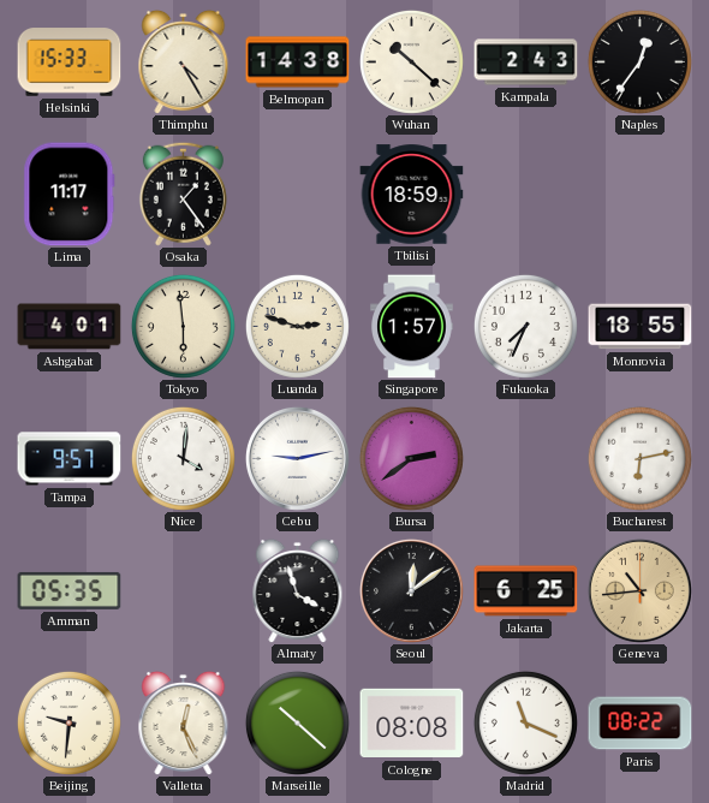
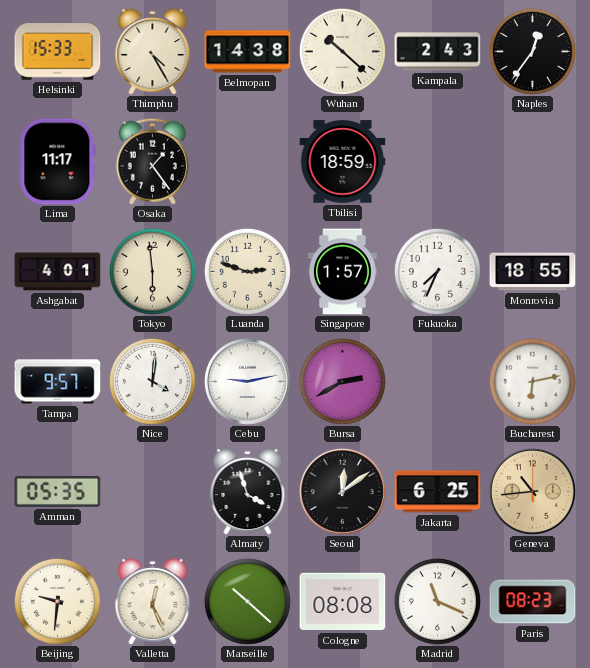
Bursa: 2:39 -> 2:40
Paris: 08:22 -> 08:23
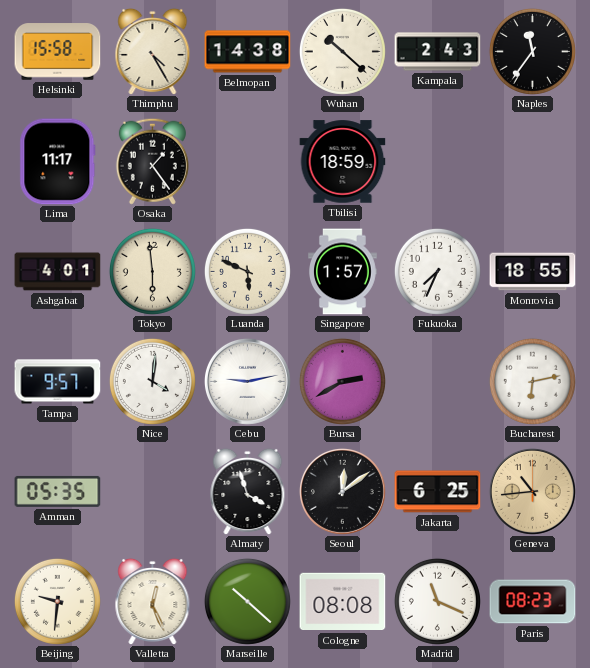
Helsinki: 15:33 -> 15:58
Naples: 12:36 -> 11:36
Luanda: 2:48 -> 5:49
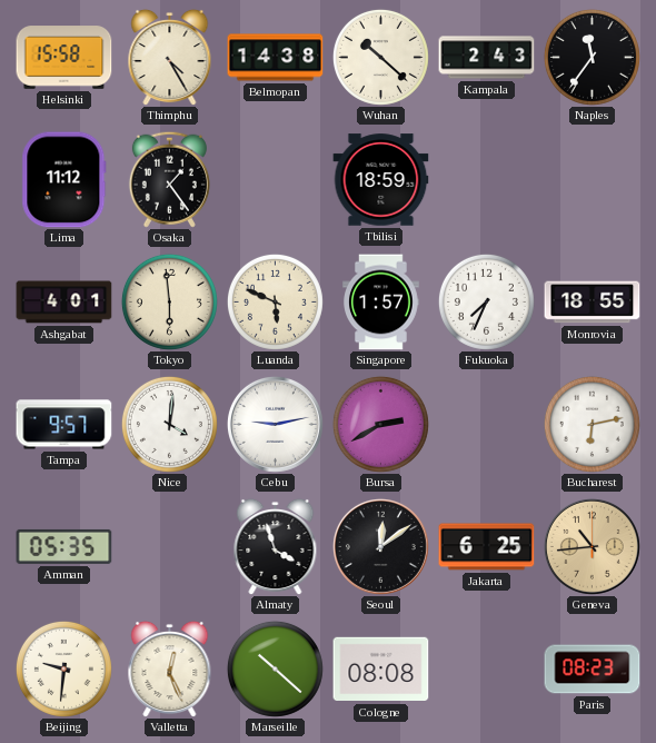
Lima: 11:17 -> 11:12
Madrid: 11:19 -> none
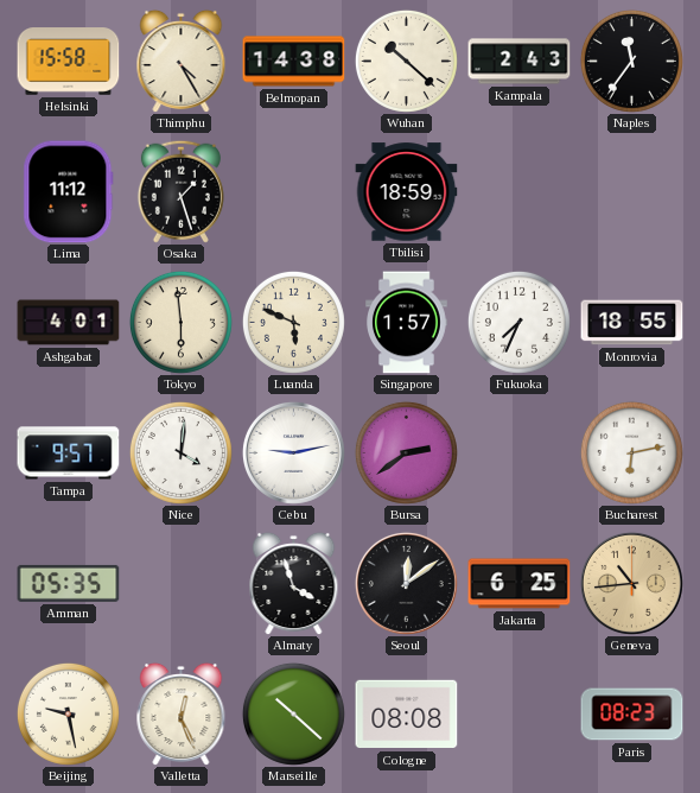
Osaka: 1:24 -> 1:27
Bursa: 2:40 -> 2:39
Beijing: 9:31 -> 9:28
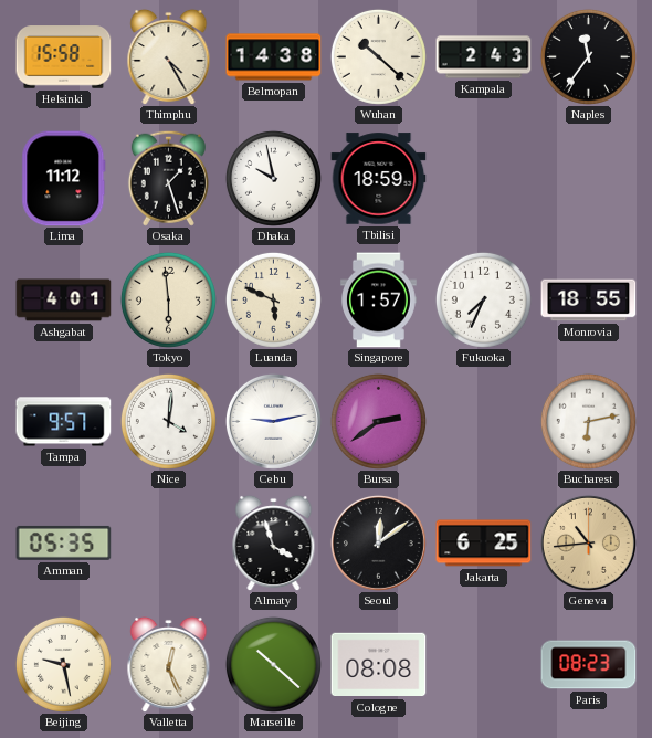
Dhaka: none -> 9:58
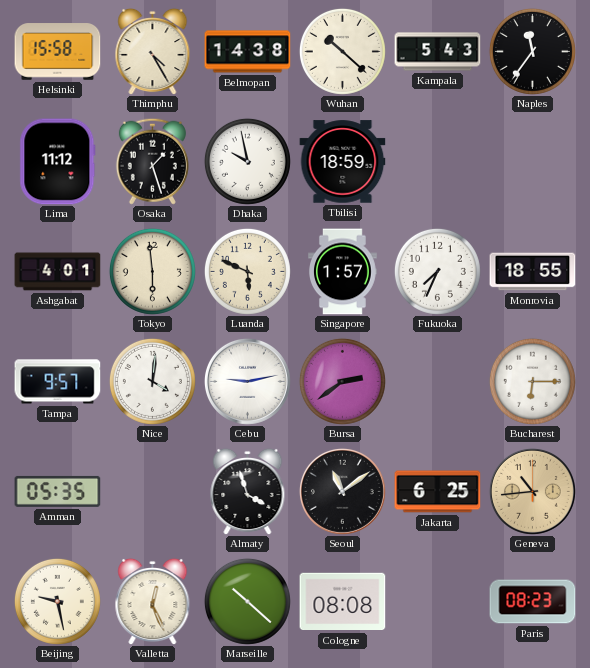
Kampala: 2:43 -> 5:43
Bucharest: 6:13 -> 6:15
Seoul: 12:09 -> 11:09
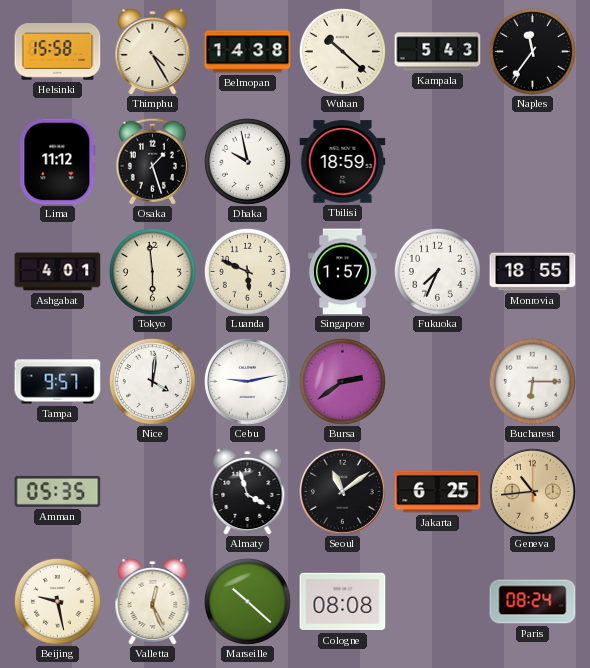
Paris: 08:23 -> 08:24
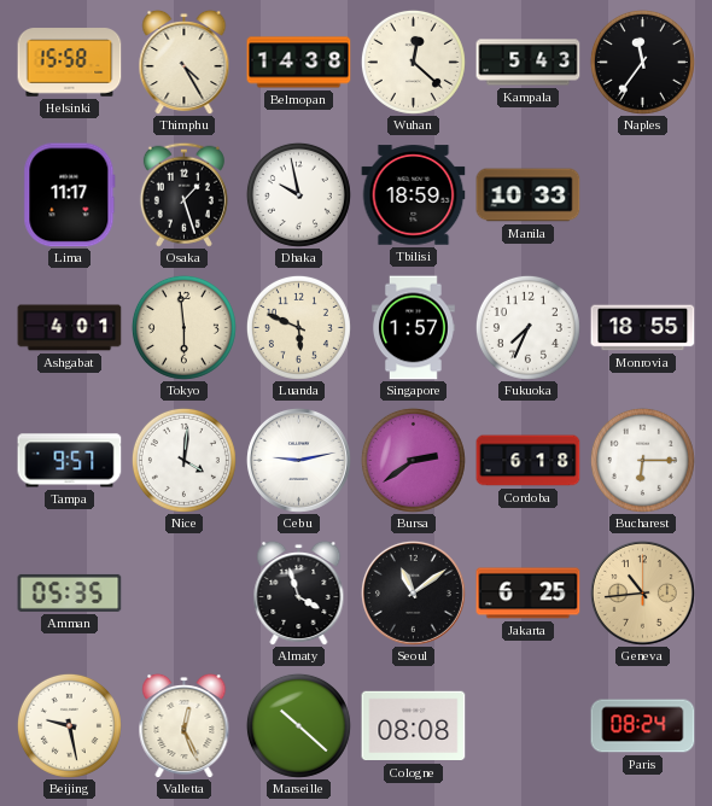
Wuhan: 10:22 -> 12:22
Lima: 11:12 -> 11:17
Manila: none -> 10:33
Cordoba: none -> 6:18
